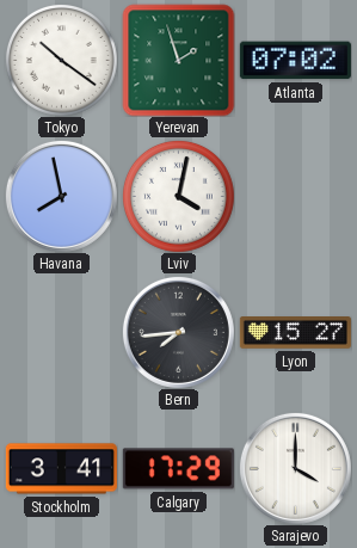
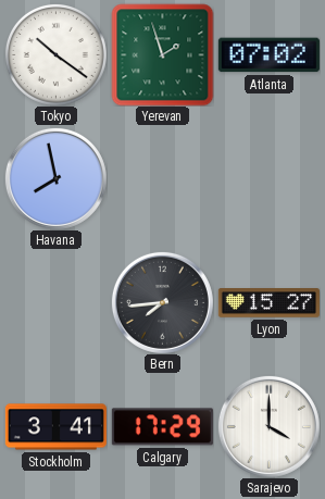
Lviv: 4:02 -> none
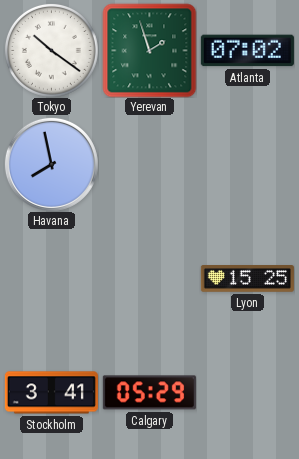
Bern: 7:44 -> none
Lyon: 15:27 -> 15:25
Calgary: 17:29 -> 05:29
Sarajevo: 4:00 -> none
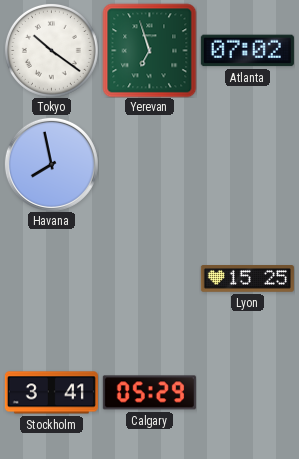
Yerevan: 1:57 -> 6:57
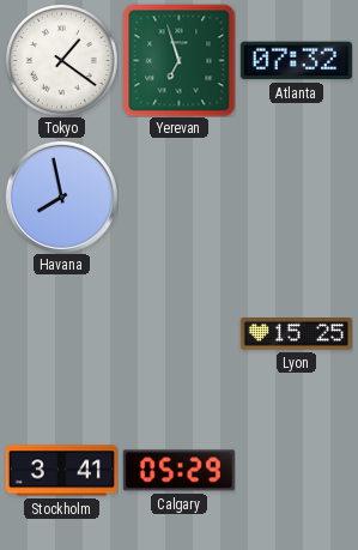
Tokyo: 10:21 -> 1:21
Atlanta: 07:02 -> 07:32
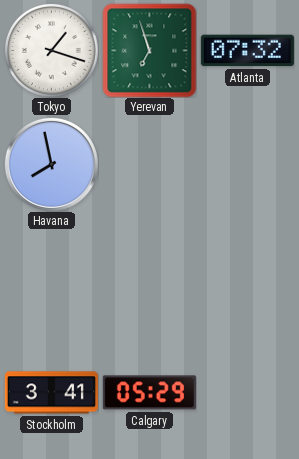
Tokyo: 1:21 -> 1:18
Lyon: 15:25 -> none
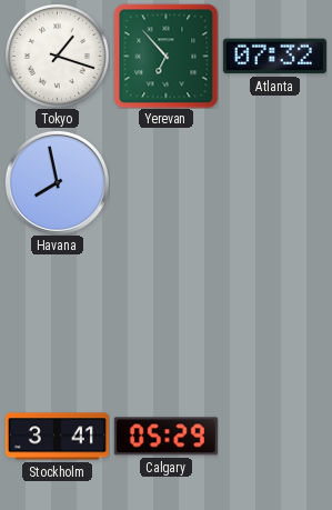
Yerevan: 6:57 -> 6:53
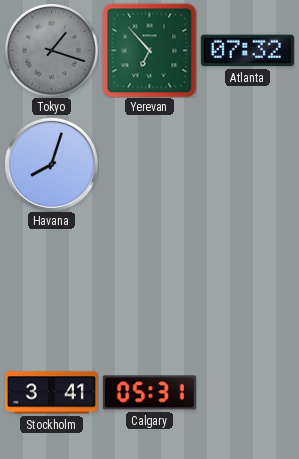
Tokyo dial: white -> grey
Havana: 7:58 -> 8:03
Calgary: 05:29 -> 05:31
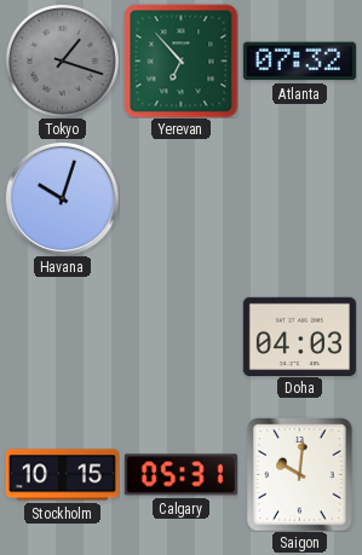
Havana: 8:03 -> 10:03
Doha: none -> 04:03
Stockholm: 3:41 -> 10:15
Saigon: none -> 10:01
